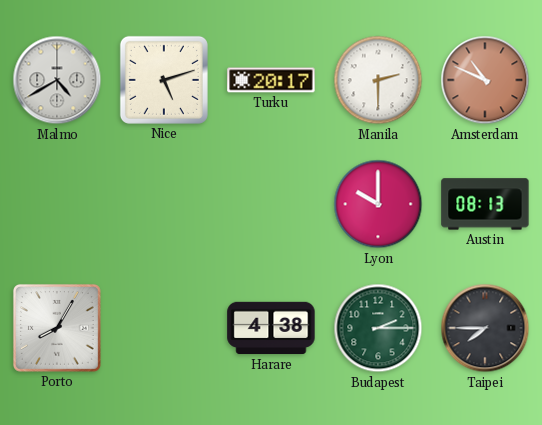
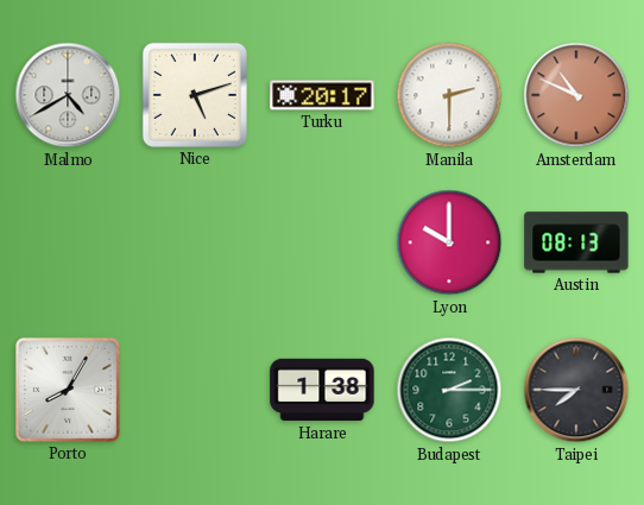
Harare: 4:38 -> 1:38
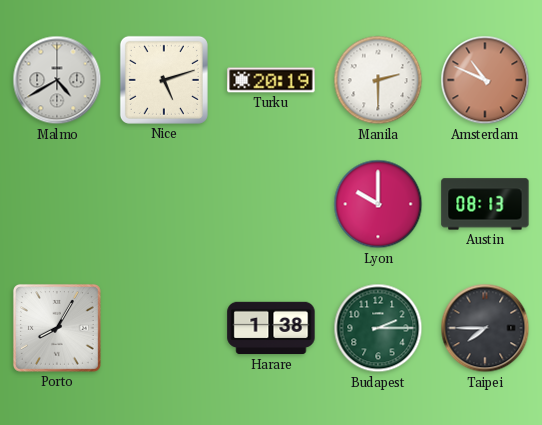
Turku: 20:17 -> 20:19
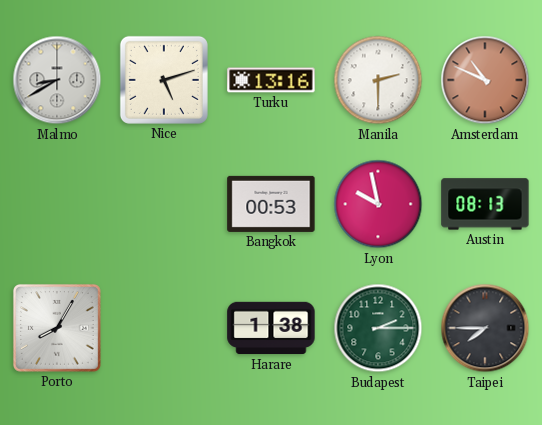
Malmo: 4:40 -> 8:40
Turku: 20:19 -> 13:16
Bangkok: none -> 00:53
Lyon: 10:00 -> 9:58
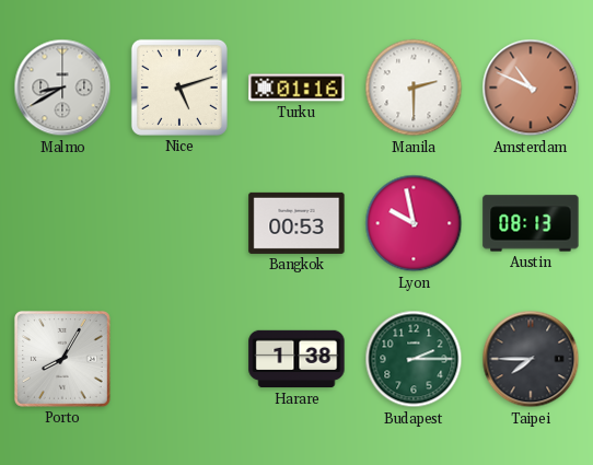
Turku: 13:16 -> 01:16
